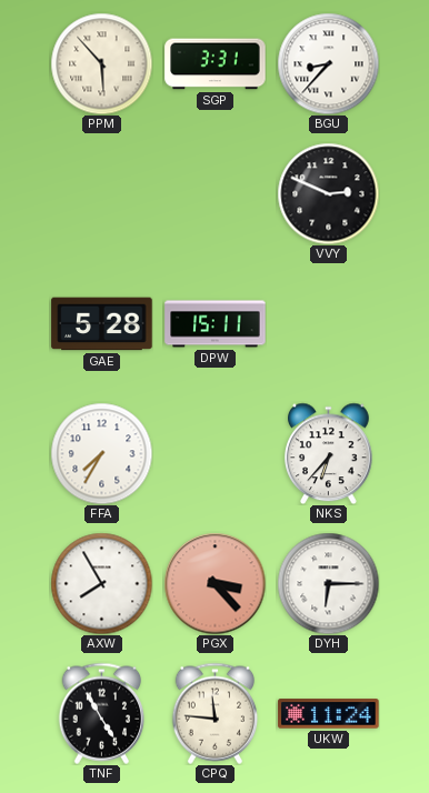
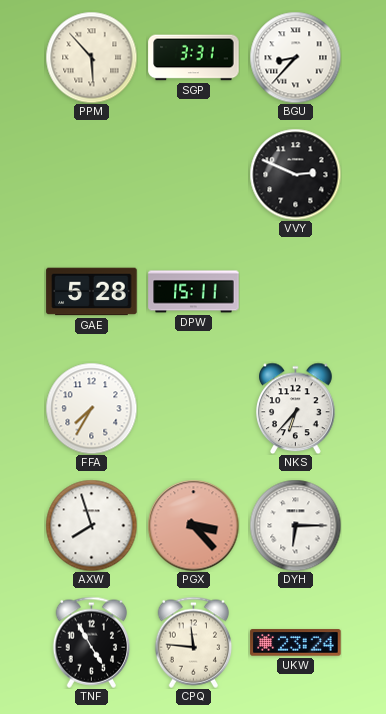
AXW: 7:55 -> 7:57
UKW: 11:24 -> 23:24
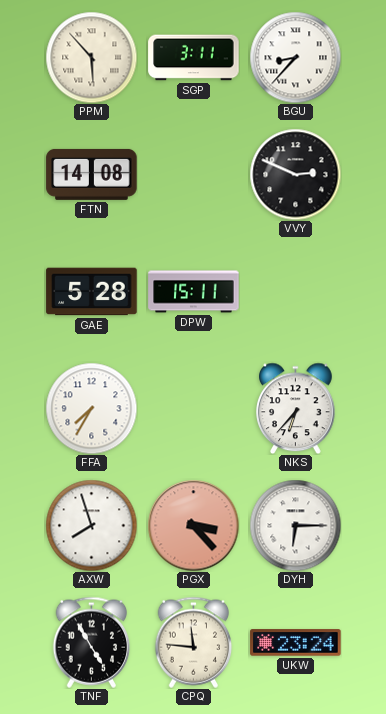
SGP: 3:31 -> 3:11
FTN: none -> 14:08
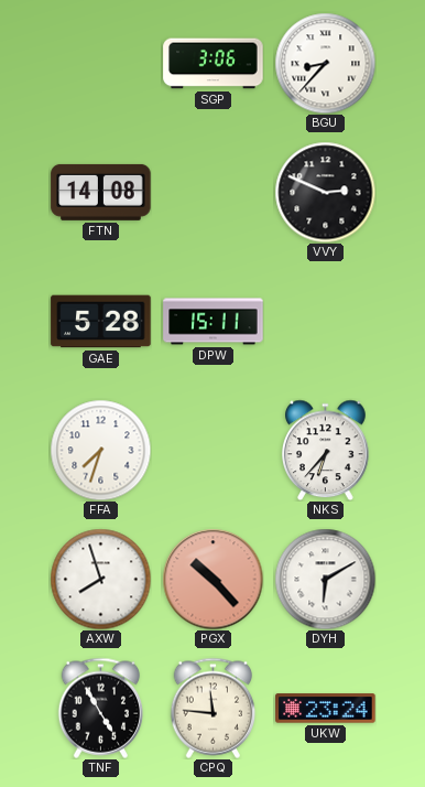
PPM: 5:53 -> none
SGP: 3:11 -> 3:06
FFA: 7:35 -> 7:33
PGX: 3:23 -> 10:23
DYH: 6:15 -> 6:10
